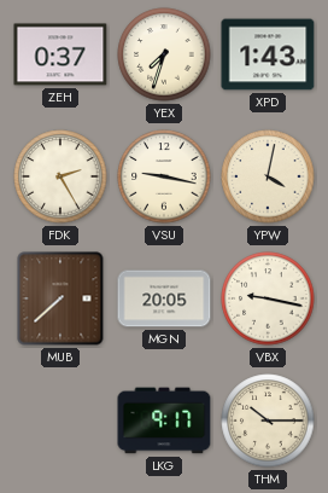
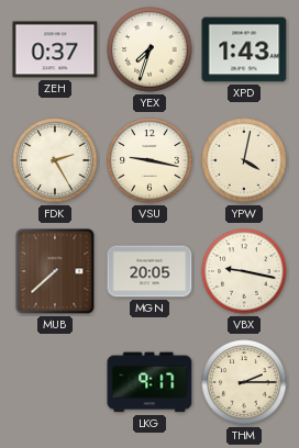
THM: 10:15 -> 2:15
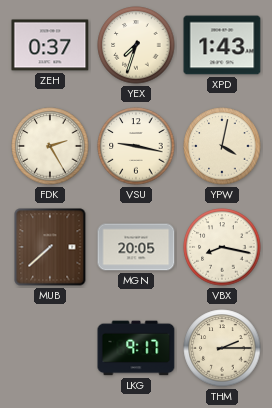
VBX: 9:17 -> 8:17
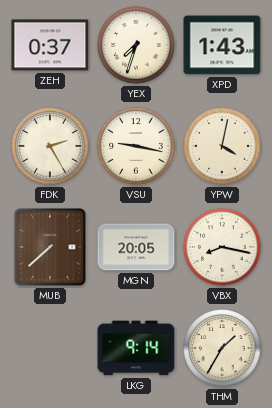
LKG: 9:17 -> 9:14
THM: 2:15 -> 1:35
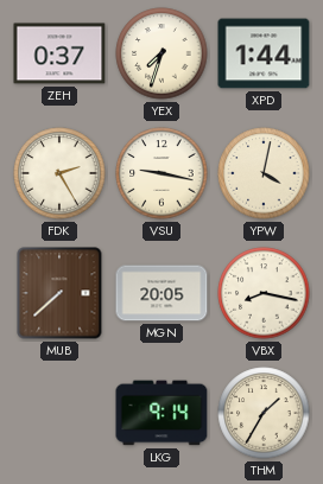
XPD: 1:43 -> 1:44
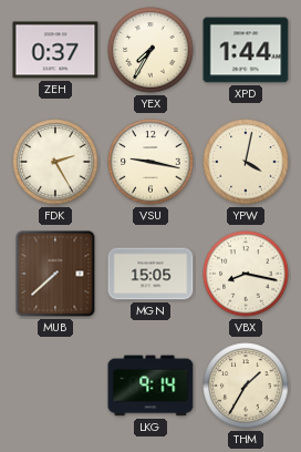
YEX: 7:33 -> 7:35
MGN: 20:05 -> 15:05
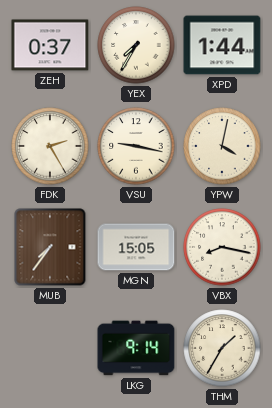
MUB: 7:38 -> 7:36
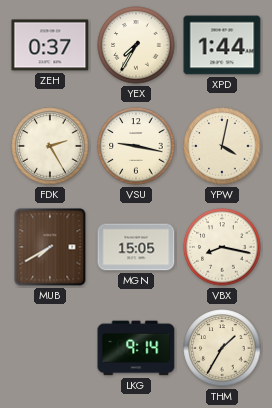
MUB: 7:36 -> 7:40
